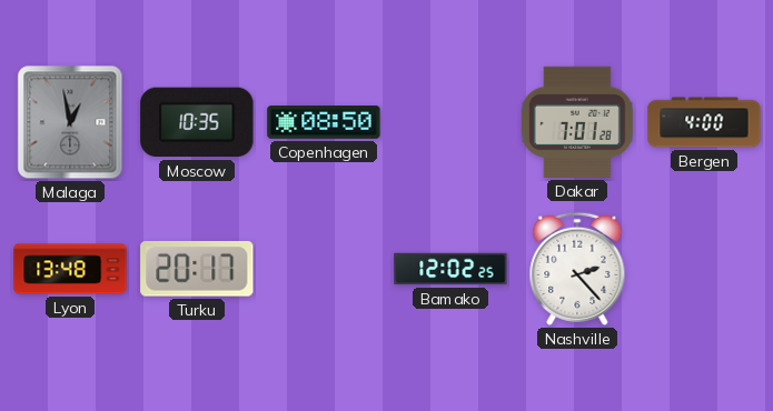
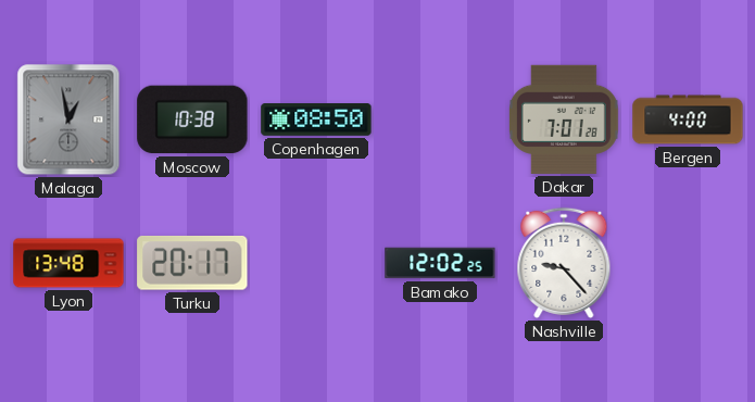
Moscow: 10:35 -> 10:38
Nashville: 2:23 -> 9:23
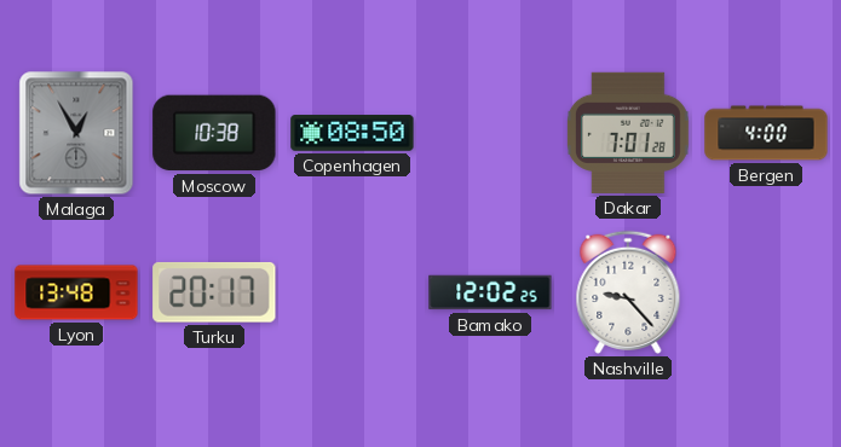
Malaga: 12:58 -> 12:55
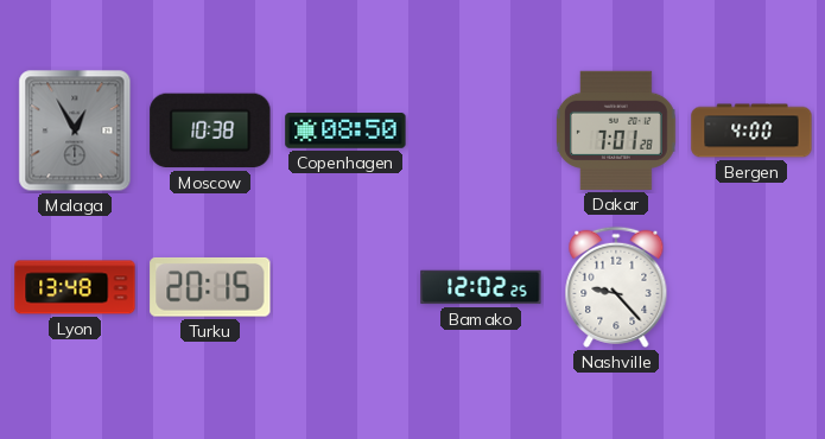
Turku: 20:17 -> 20:15
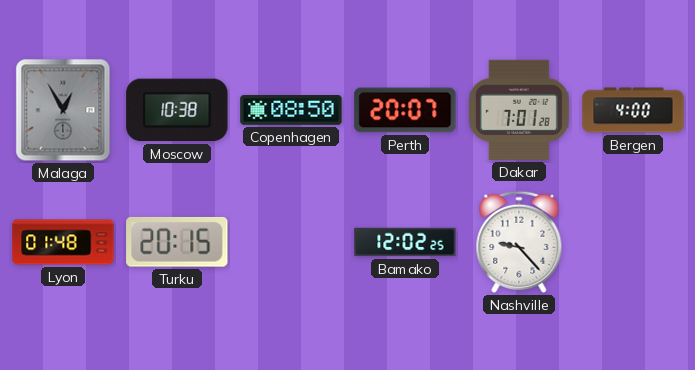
Perth: none -> 20:07
Lyon: 13:48 -> 01:48
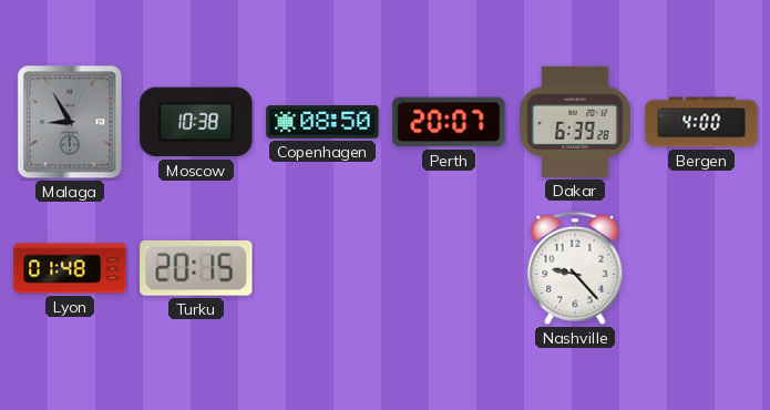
Malaga: 12:55 -> 8:55
Dakar: 7:01 -> 6:39
Bamako: 12:02 -> none
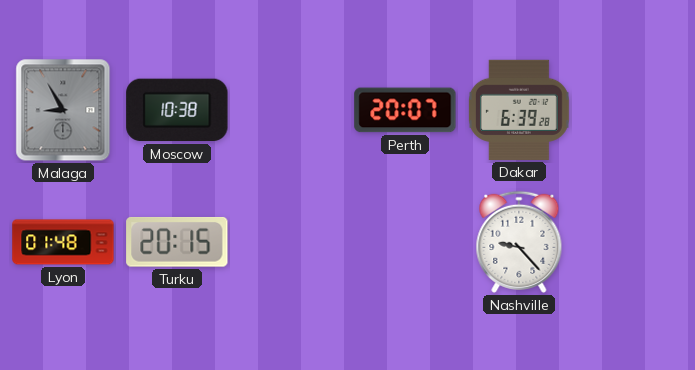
Copenhagen: 08:50 -> none
Bergen: 4:00 -> none
